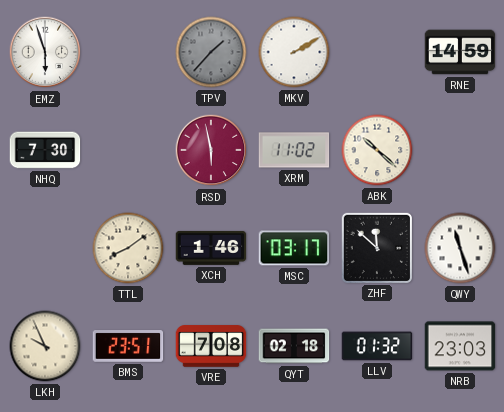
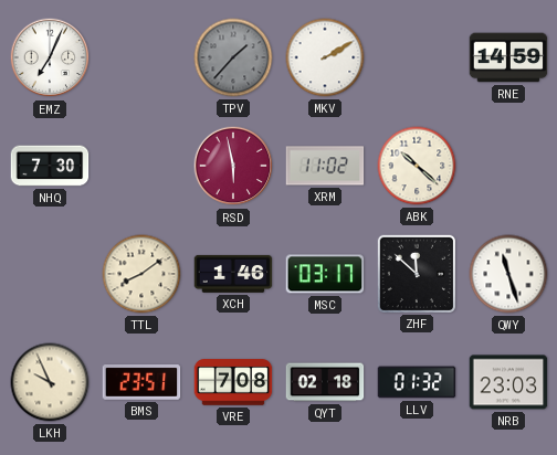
EMZ: 5:57 -> 7:04
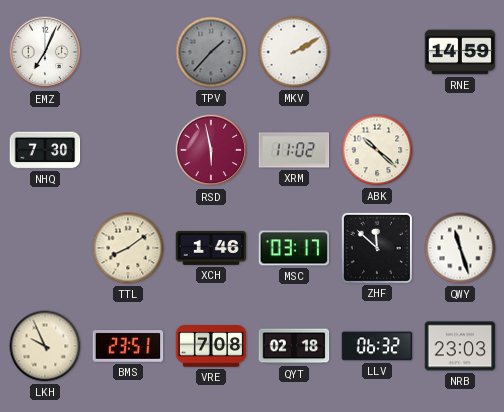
LLV: 01:32 -> 06:32
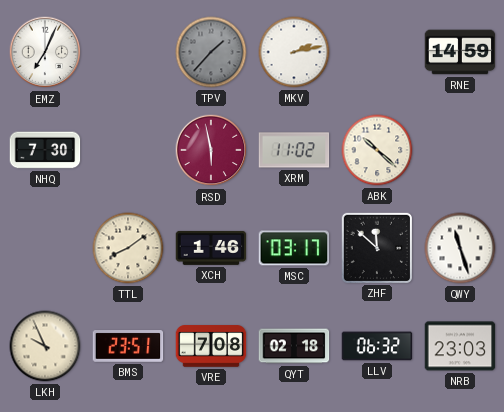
MKV: 2:10 -> 2:13
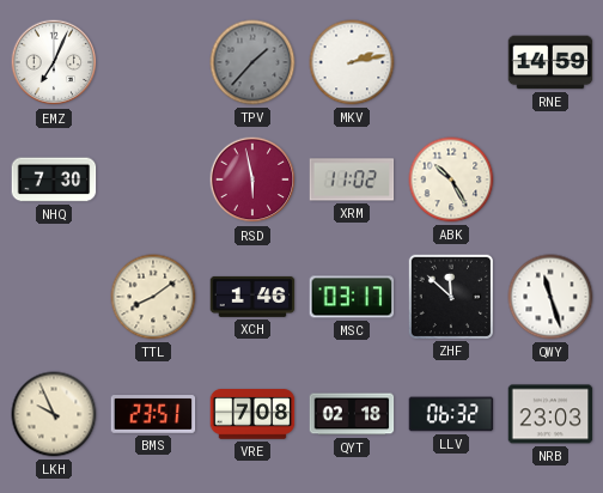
ABK: 10:22 -> 10:25
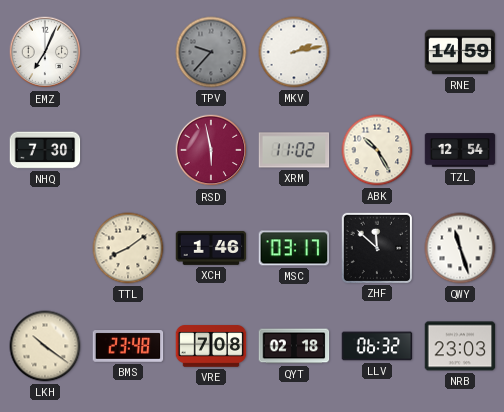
TPV: 1:37 -> 9:37
TZL: none -> 12:54
LKH: 9:56 -> 10:21
BMS: 23:51 -> 23:48
